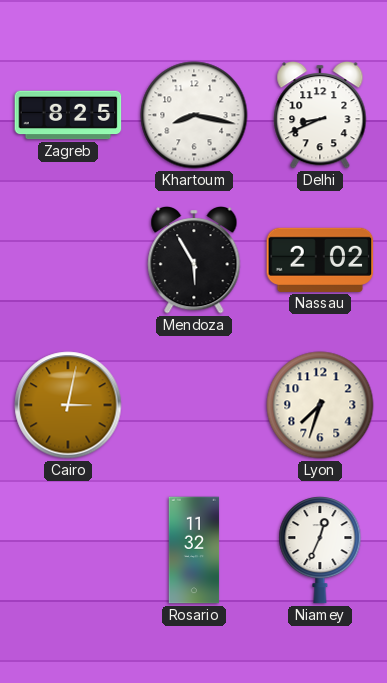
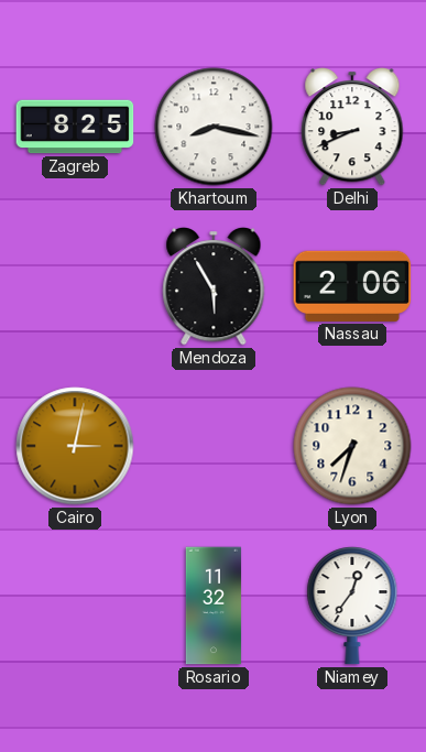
Nassau: 2:02 -> 2:06
Niamey: 12:34 -> 12:36
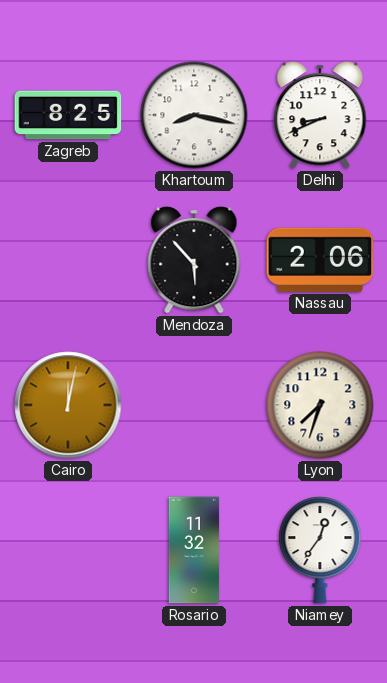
Mendoza: 5:55 -> 5:53
Cairo: 3:02 -> 12:02
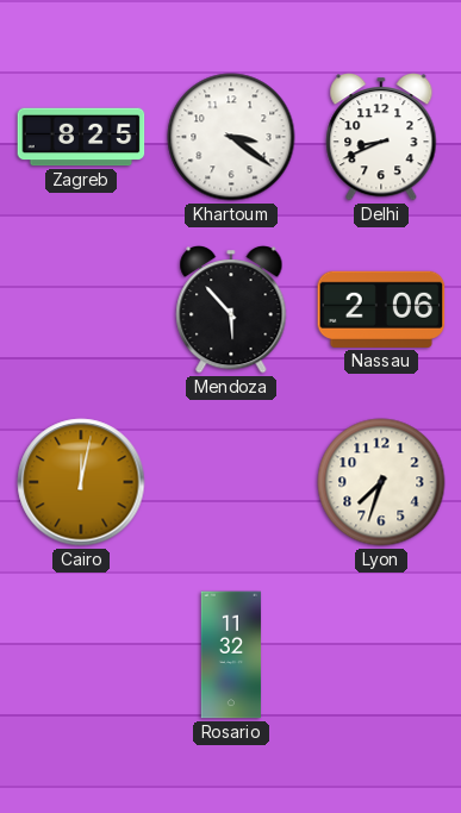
Khartoum: 8:17 -> 3:21
Niamey: 12:36 -> none
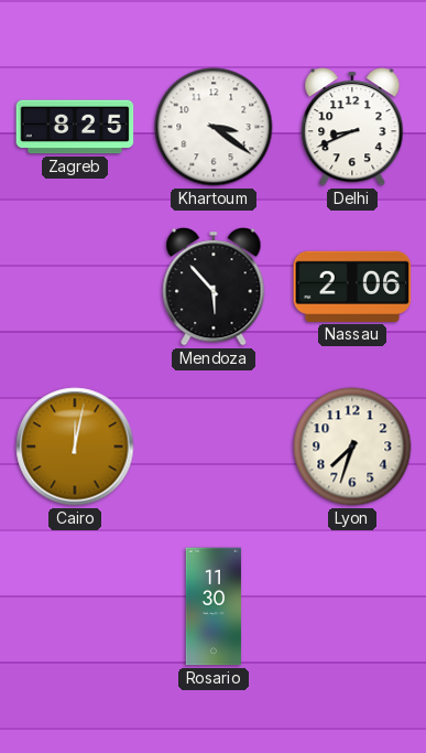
Rosario: 11:32 -> 11:30
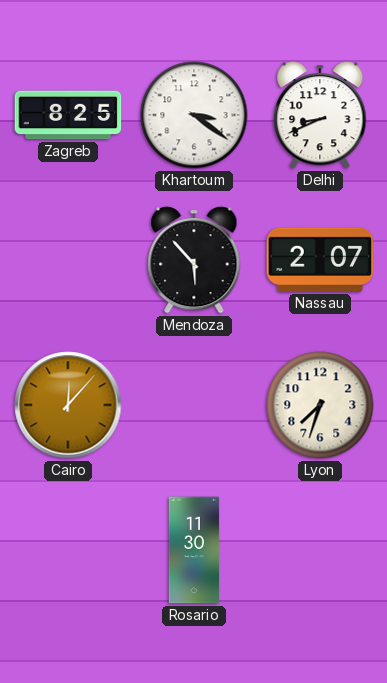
Nassau: 2:06 -> 2:07
Cairo: 12:02 -> 12:07
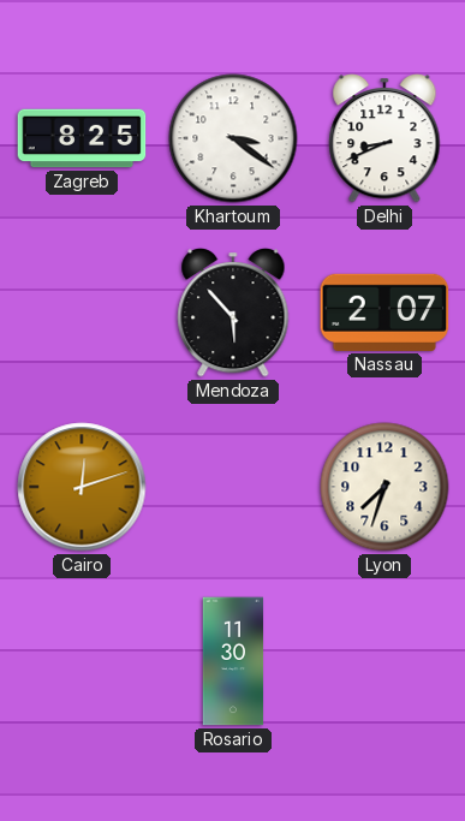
Cairo: 12:07 -> 12:12
